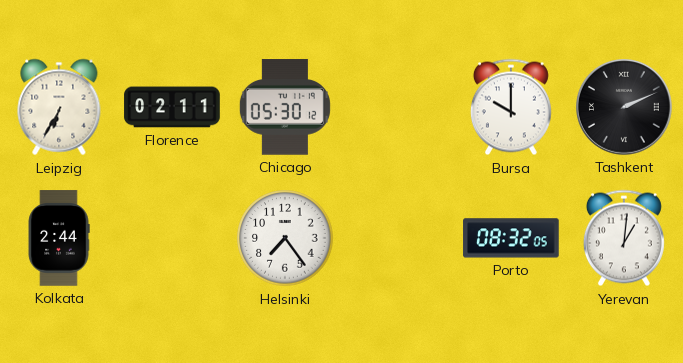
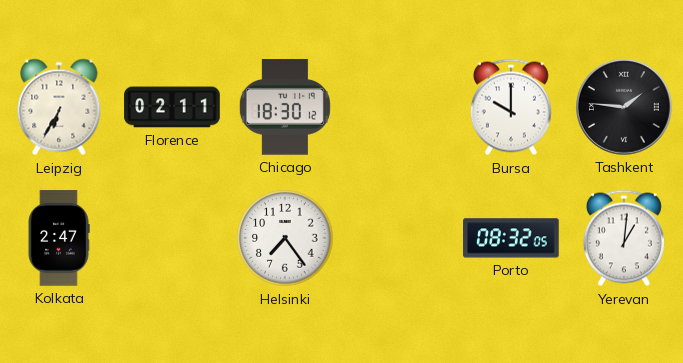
Chicago: 05:30 -> 18:30
Tashkent: 2:11 -> 1:46
Kolkata: 2:44 -> 2:47
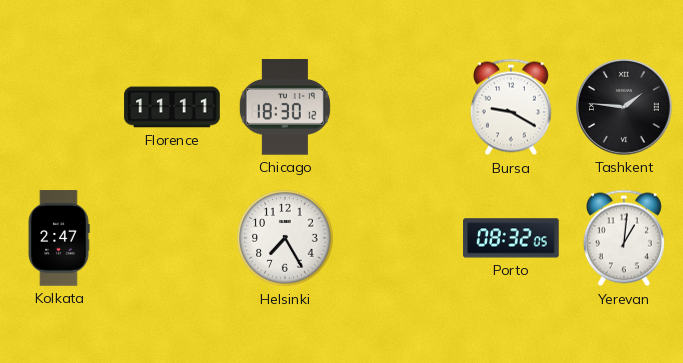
Leipzig: 6:35 -> none
Florence: 02:11 -> 11:11
Bursa: 10:00 -> 9:20
Helsinki: 7:24 -> 7:25
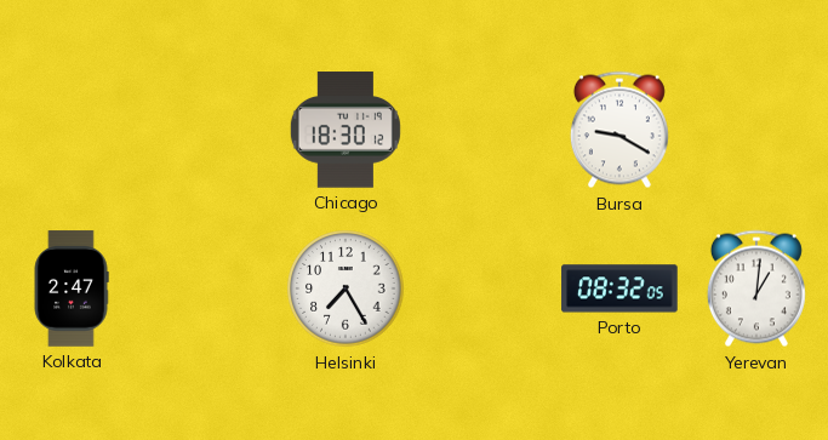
Florence: 11:11 -> none
Tashkent: 1:46 -> none
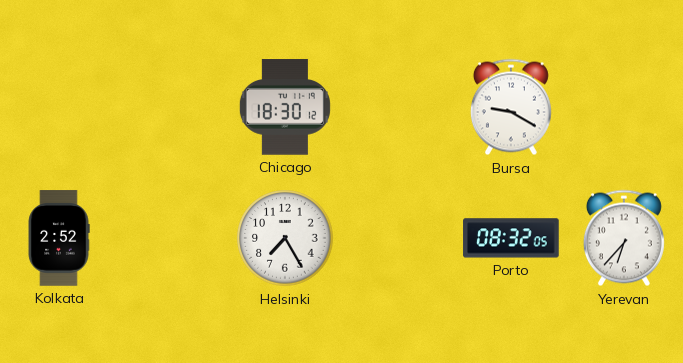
Kolkata: 2:47 -> 2:52
Yerevan: 1:01 -> 6:37
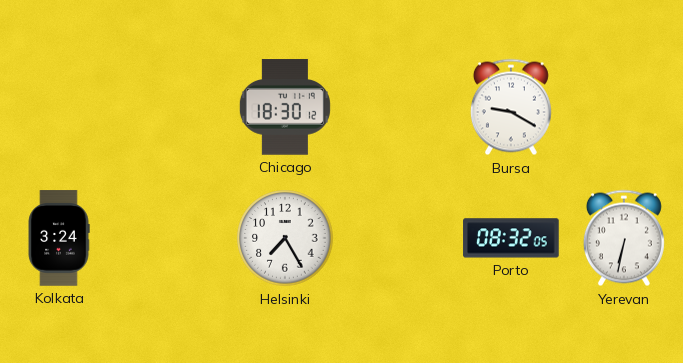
Kolkata: 2:52 -> 3:24
Yerevan: 6:37 -> 6:32
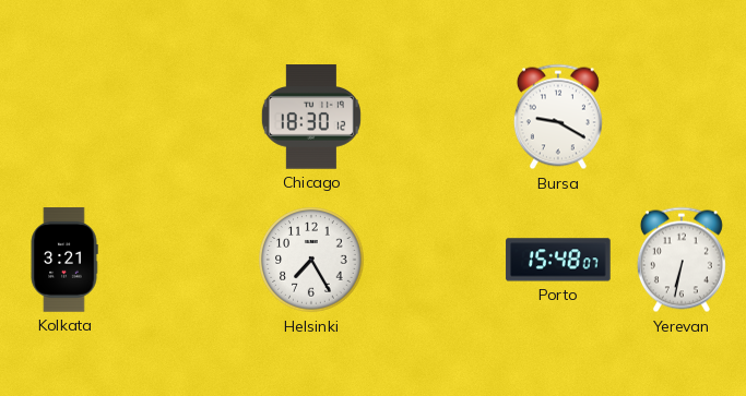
Kolkata: 3:24 -> 3:21
Porto: 08:32 -> 15:48
